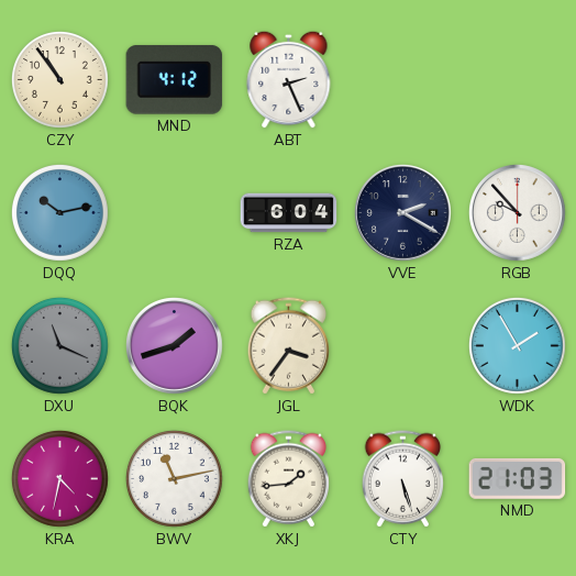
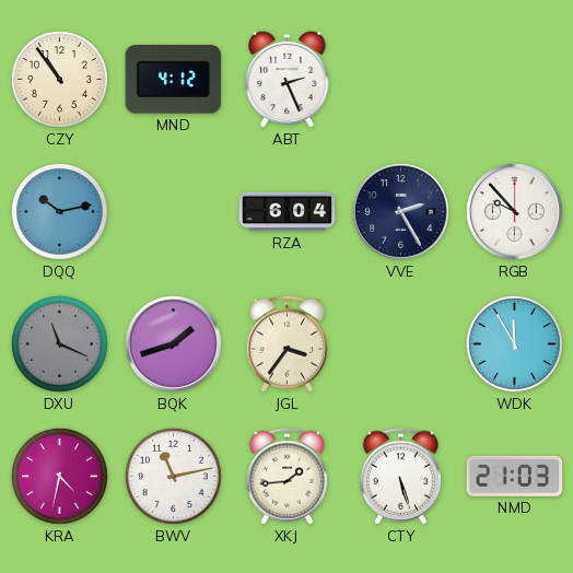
VVE: 2:20 -> 2:25
WDK: 1:55 -> 11:55
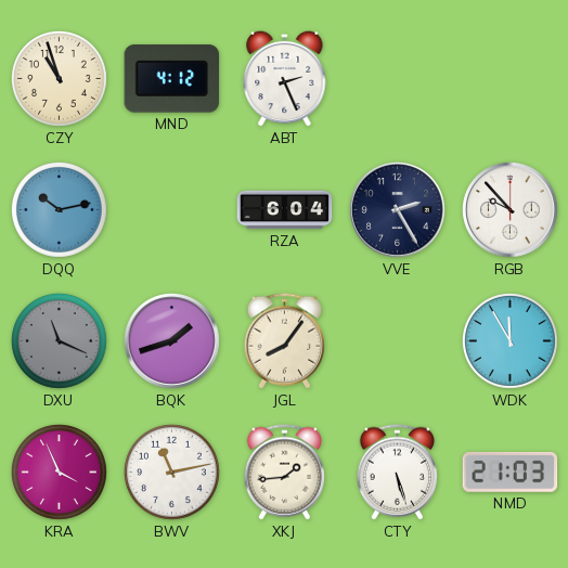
CZY: 10:54 -> 10:57
JGL: 3:36 -> 8:06
KRA: 4:32 -> 3:56
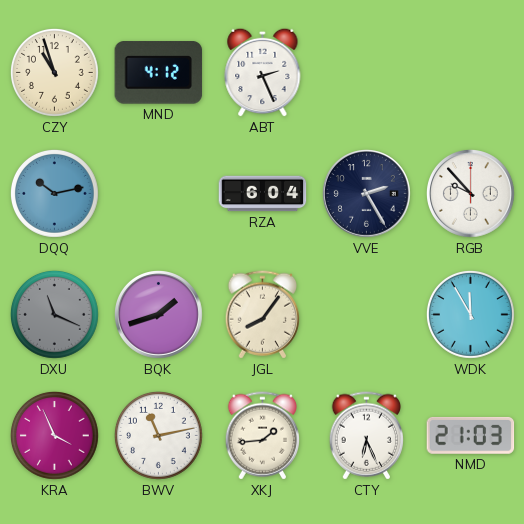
CTY: 5:27 -> 6:26
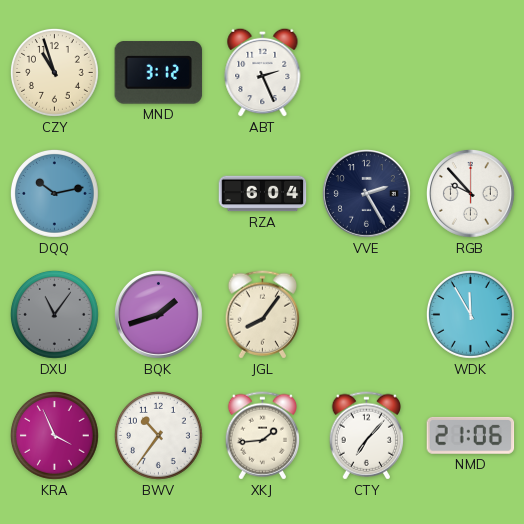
MND: 4:12 -> 3:12
DXU: 11:19 -> 11:06
BWV: 11:13 -> 10:36
CTY: 6:26 -> 7:07
NMD: 21:03 -> 21:06
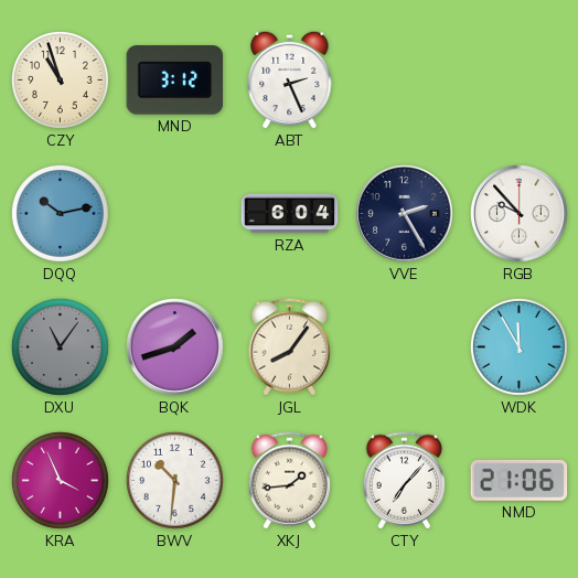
BWV: 10:36 -> 10:31
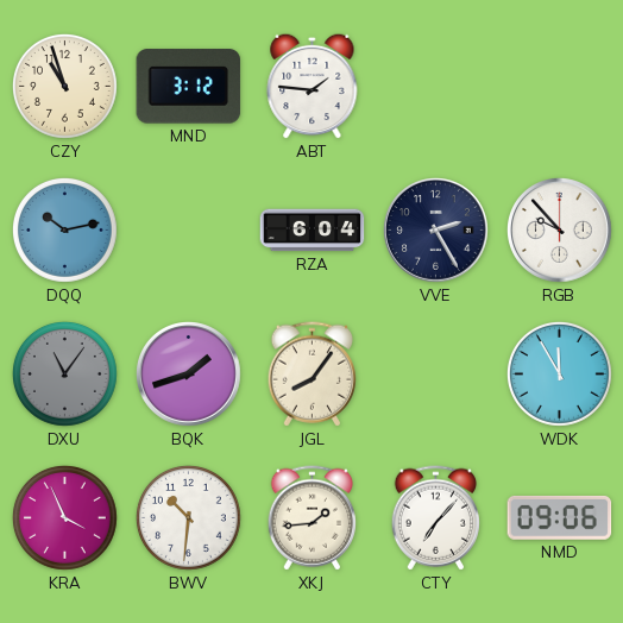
ABT: 2:26 -> 1:46
NMD: 21:06 -> 09:06
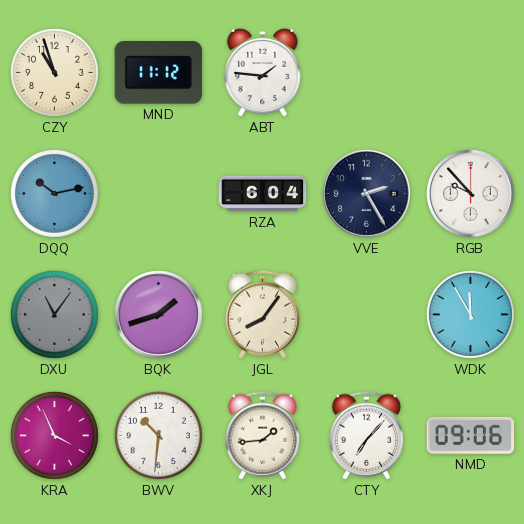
MND: 3:12 -> 11:12
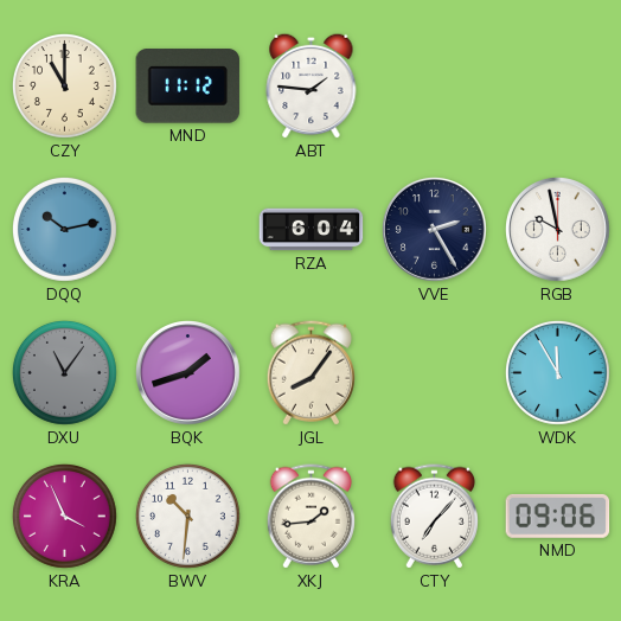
CZY: 10:57 -> 11:00
RGB: 9:53 -> 9:58
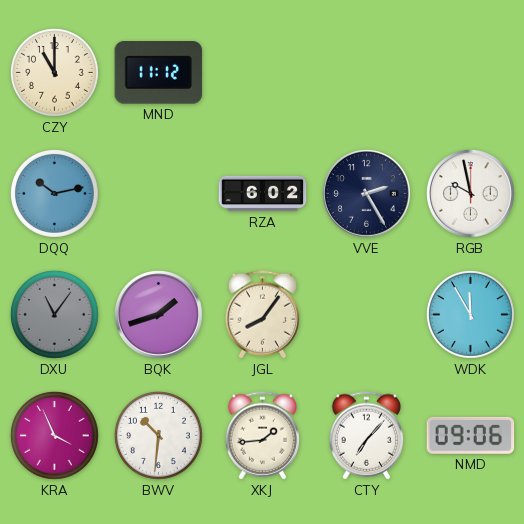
ABT: 1:46 -> none
RZA: 6:04 -> 6:02
